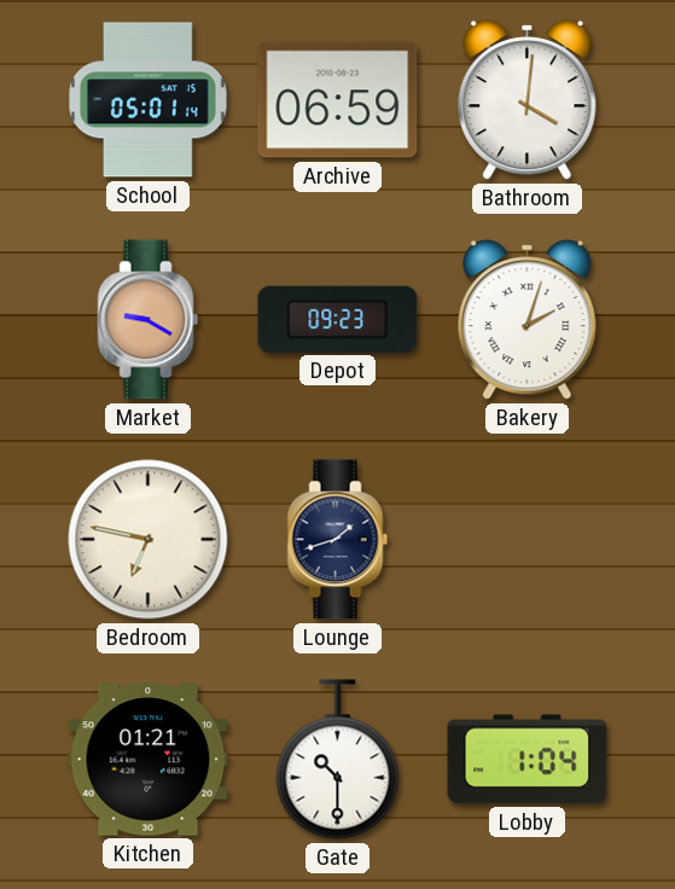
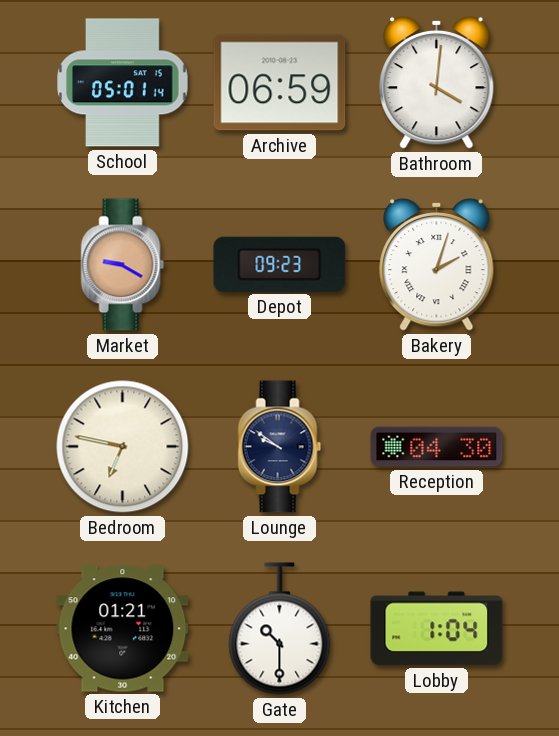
Lounge: 1:42 -> 9:51
Reception: none -> 04:30
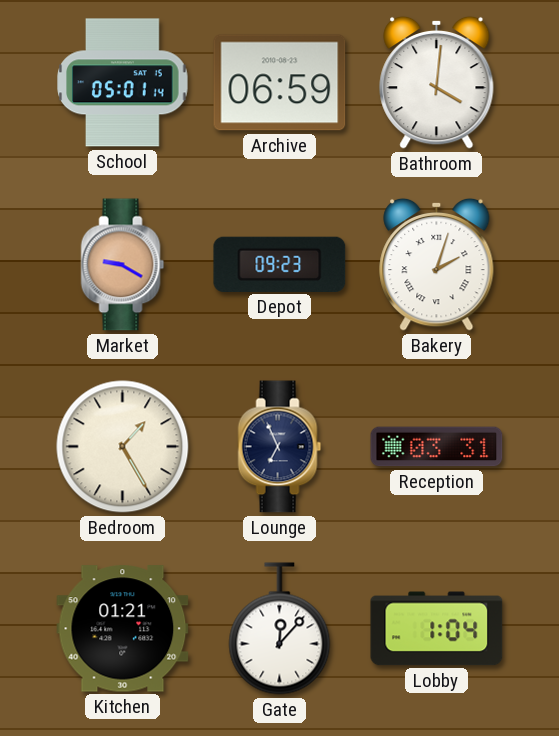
Bedroom: 6:47 -> 1:25
Lounge: 9:51 -> 6:56
Reception: 04:30 -> 03:31
Gate: 10:30 -> 12:07
